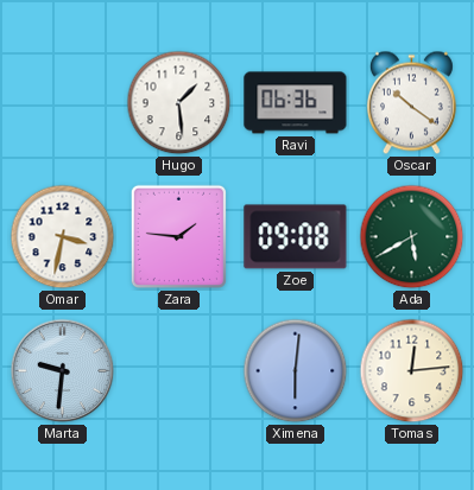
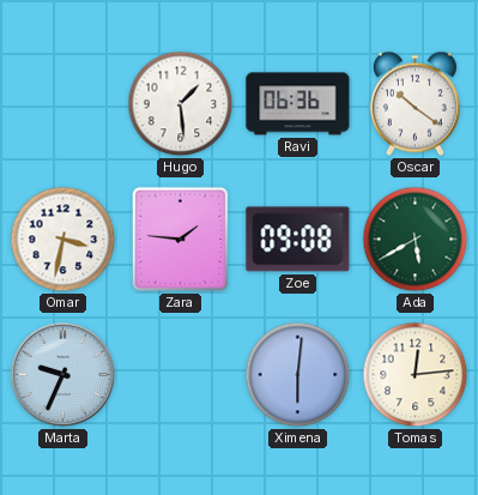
Marta: 9:31 -> 9:34
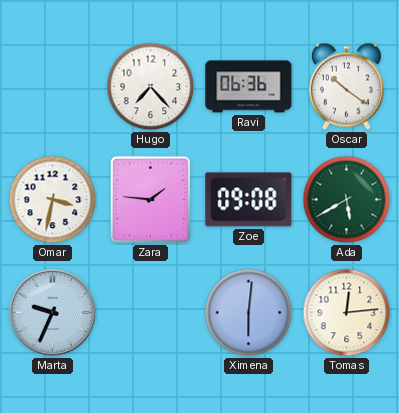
Hugo: 1:29 -> 7:23
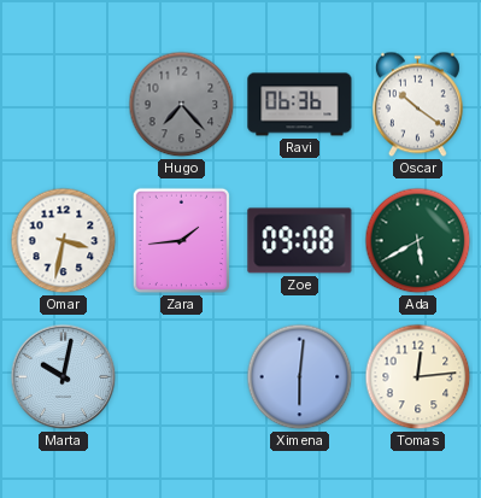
Hugo dial: white -> grey
Zara: 1:46 -> 1:44
Marta: 9:34 -> 10:02
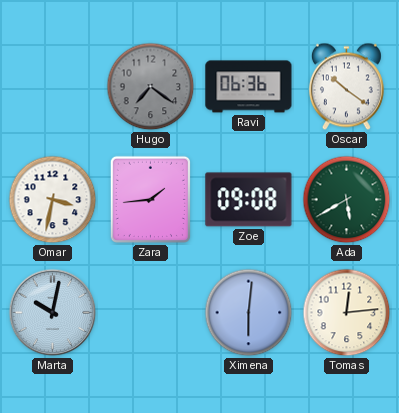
Hugo: 7:23 -> 7:21
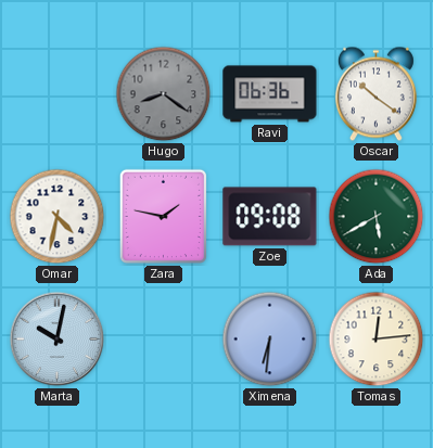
Hugo: 7:21 -> 8:21
Omar: 3:32 -> 4:32
Zara: 1:44 -> 1:47
Ximena: 6:01 -> 6:31
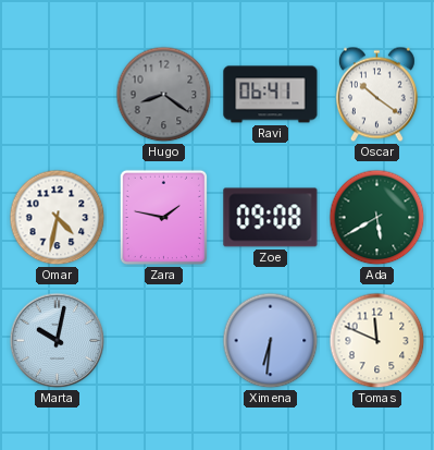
Ravi: 06:36 -> 06:41
Tomas: 12:14 -> 11:49
